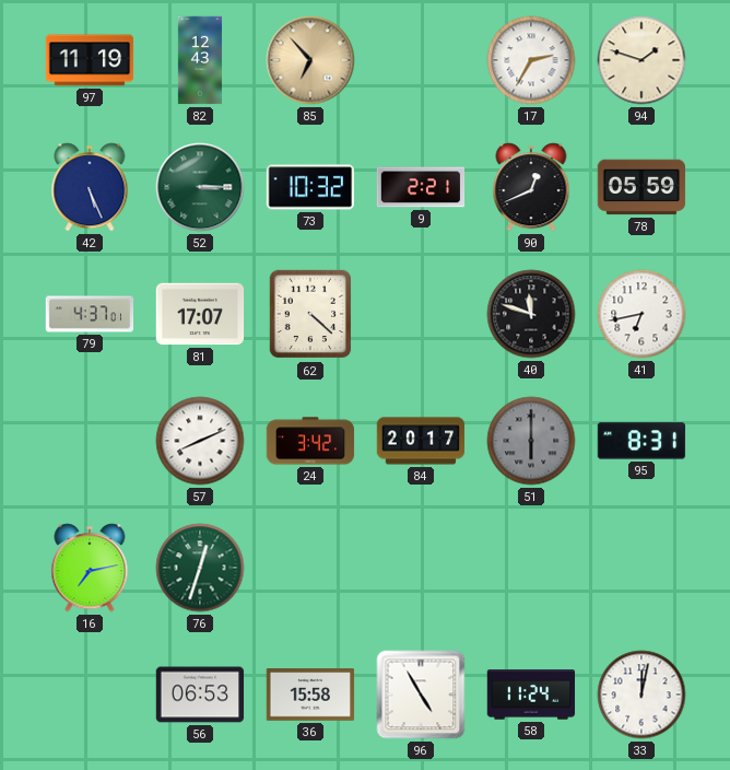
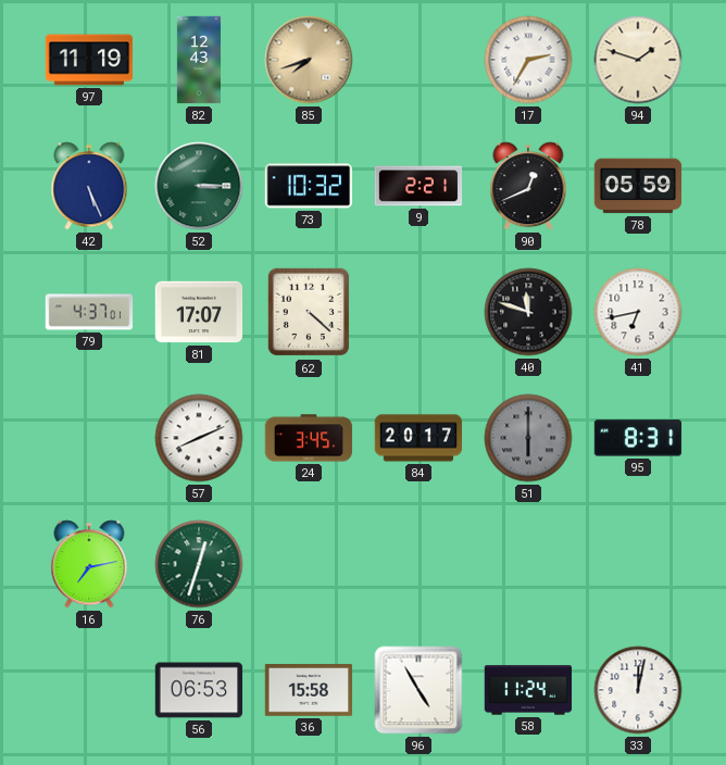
85: 6:53 -> 7:42
24: 3:42 -> 3:45
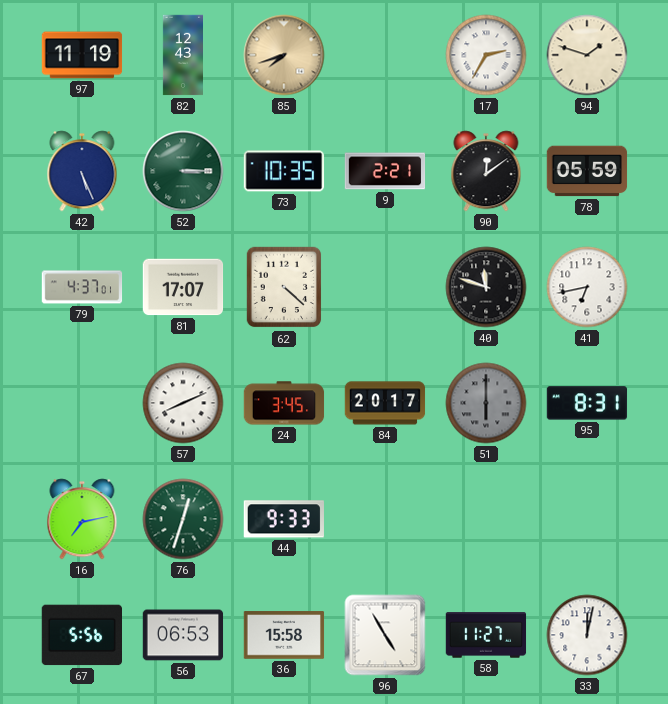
73: 10:32 -> 10:35
90: 12:41 -> 12:09
44: none -> 9:33
67: none -> 5:56
58: 11:24 -> 11:27
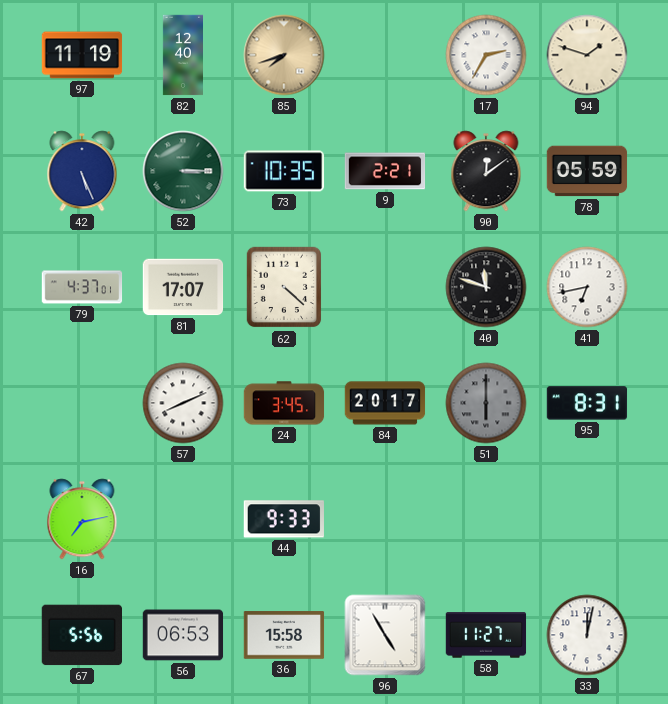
82: 12:43 -> 12:40
76: 12:33 -> none
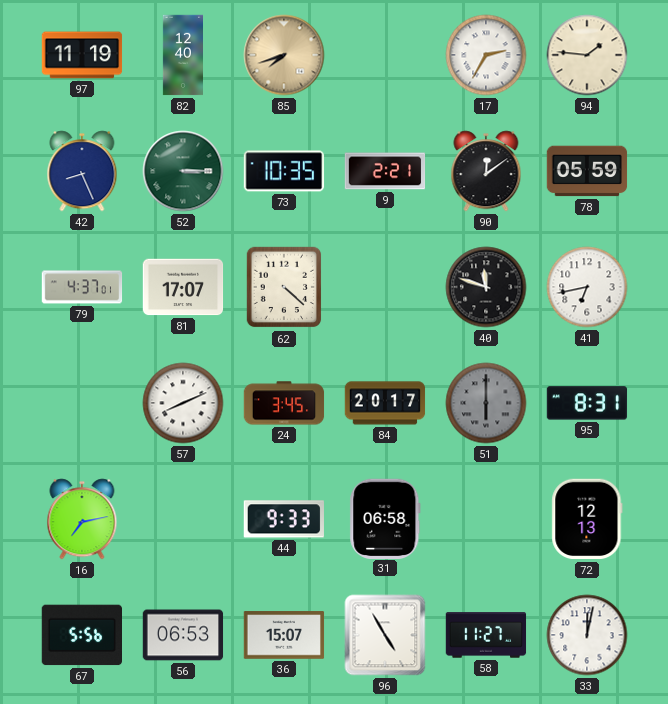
94: 1:48 -> 1:46
42: 5:26 -> 8:26
31: none -> 06:58
72: none -> 12:13
36: 15:58 -> 15:07
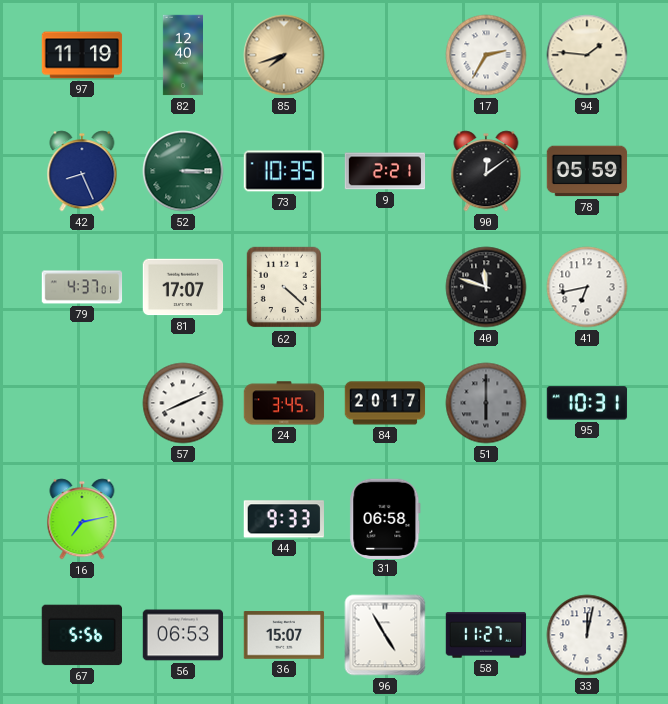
95: 8:31 -> 10:31
72: 12:13 -> none
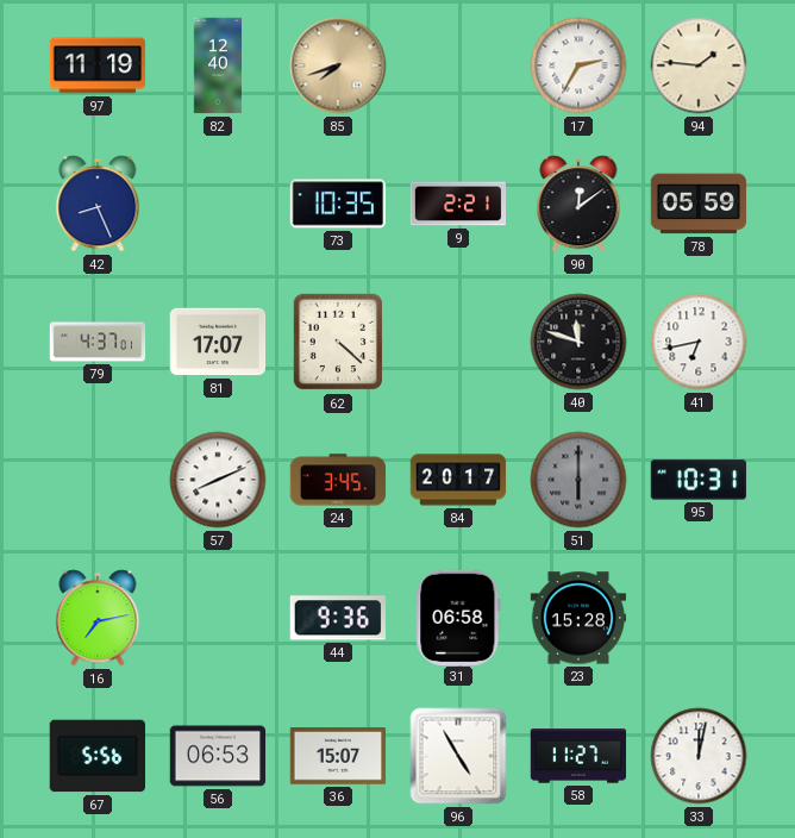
52: 3:15 -> none
44: 9:33 -> 9:36
23: none -> 15:28
